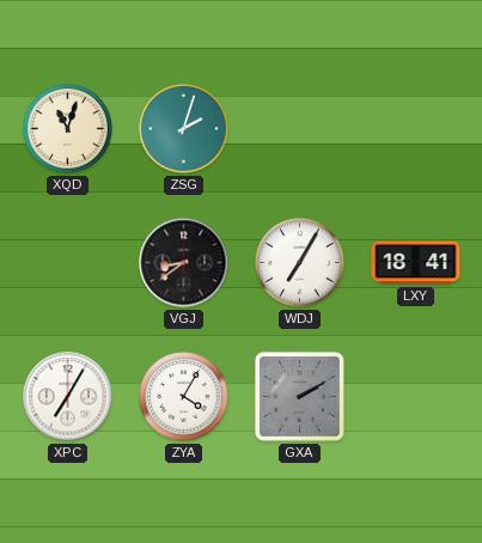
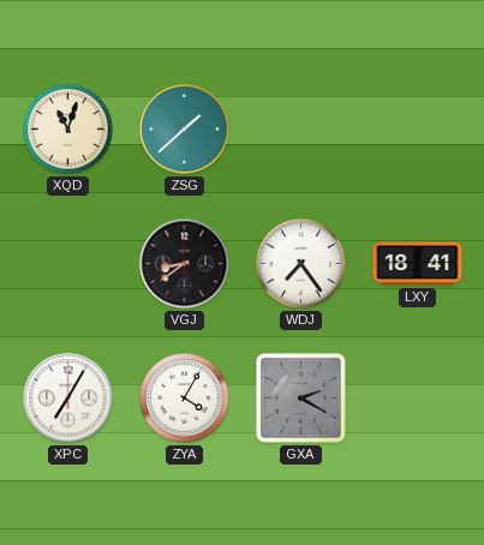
ZSG: 2:03 -> 1:38
WDJ: 7:05 -> 7:24
GXA: 2:10 -> 2:20
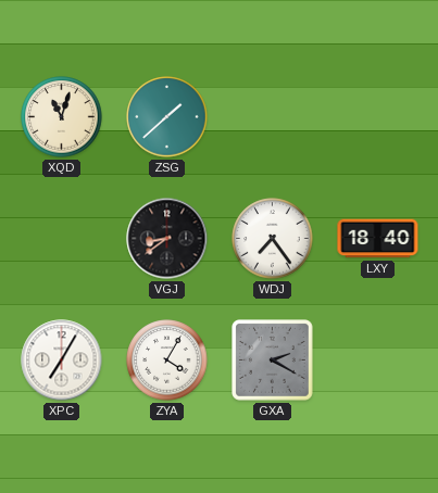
LXY: 18:41 -> 18:40
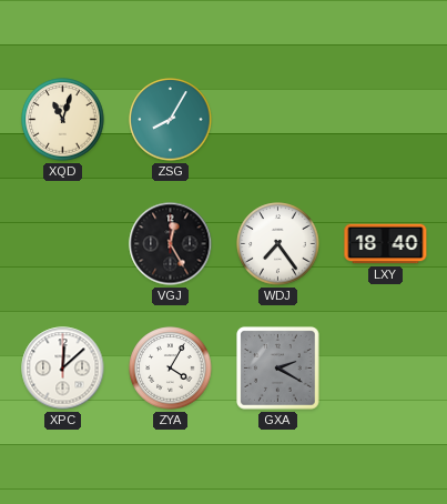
ZSG: 1:38 -> 8:05
VGJ: 8:39 -> 12:25
XPC: 7:05 -> 12:08
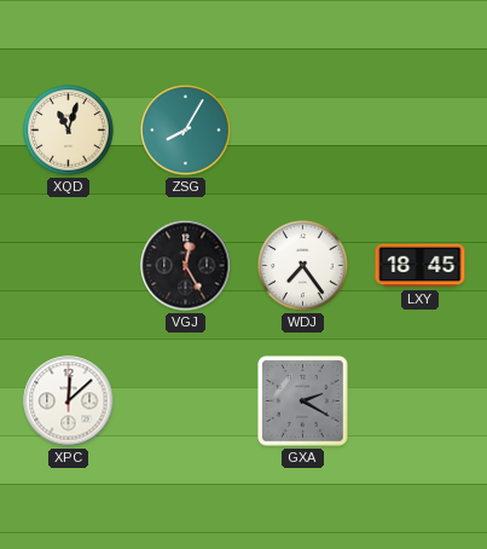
LXY: 18:40 -> 18:45
ZYA: 4:05 -> none
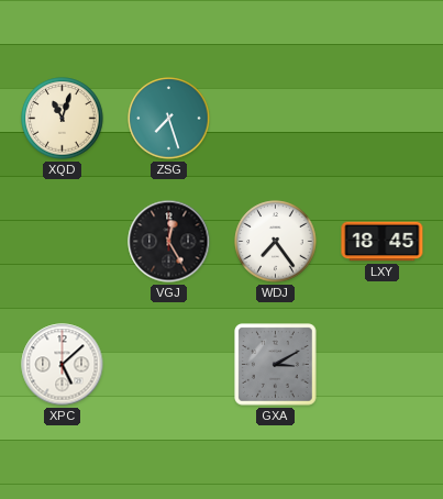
ZSG: 8:05 -> 7:27
XPC: 12:08 -> 5:08
GXA: 2:20 -> 3:10
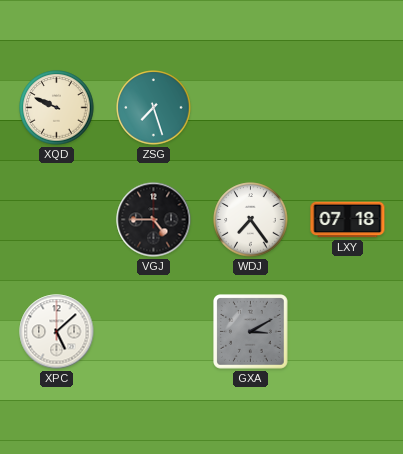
XQD: 11:03 -> 9:49
VGJ: 12:25 -> 4:45
LXY: 18:45 -> 07:18
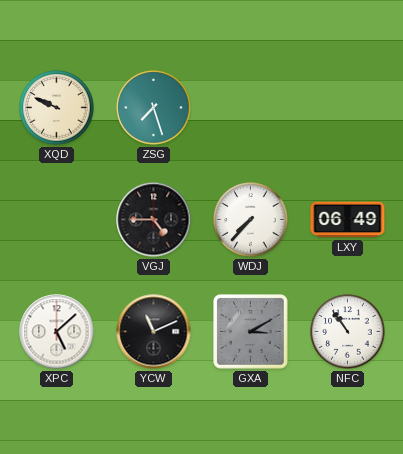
WDJ: 7:24 -> 7:37
LXY: 07:18 -> 06:49
YCW: none -> 11:11
NFC: none -> 10:54
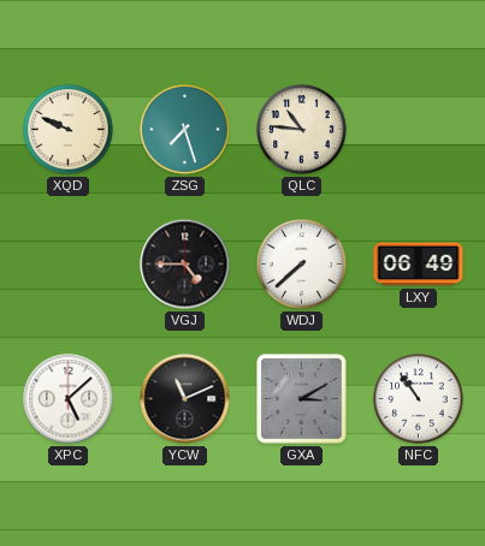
QLC: none -> 10:46
WDJ: 7:37 -> 7:38
